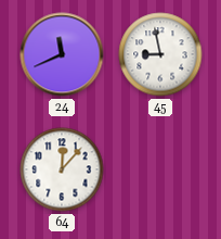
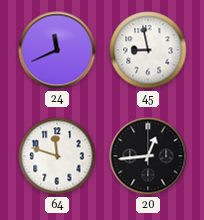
64: 12:07 -> 11:48
20: none -> 12:44
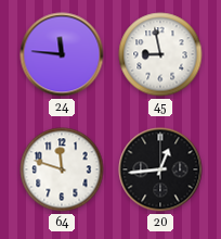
24: 11:41 -> 11:46
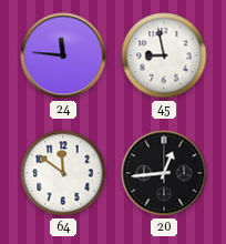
64: 11:48 -> 11:51
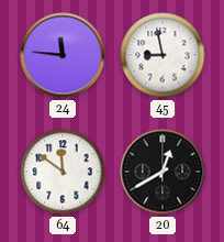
20: 12:44 -> 12:40
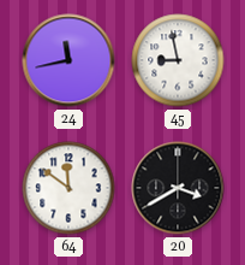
24: 11:46 -> 11:43
20: 12:40 -> 3:40
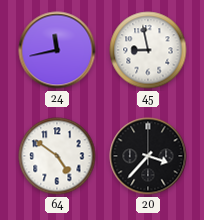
64: 11:51 -> 4:51
20: 3:40 -> 3:37
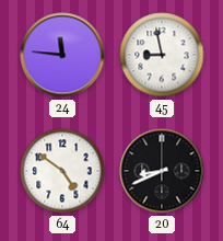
24: 11:43 -> 11:46
20: 3:37 -> 8:41
